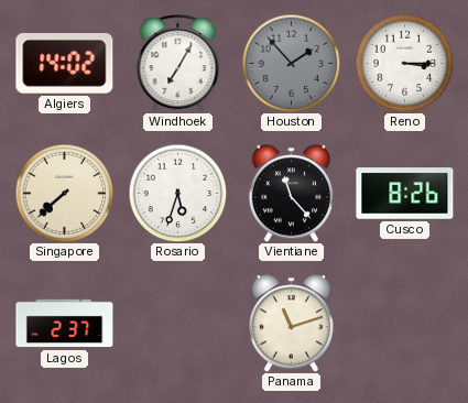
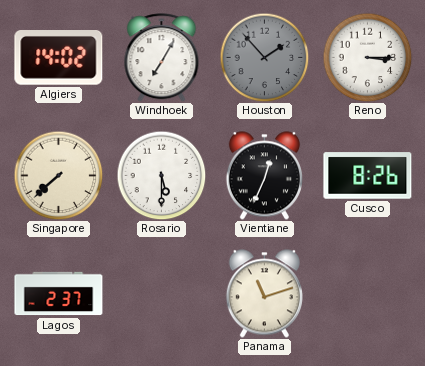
Rosario: 5:33 -> 5:30
Vientiane: 11:23 -> 12:34
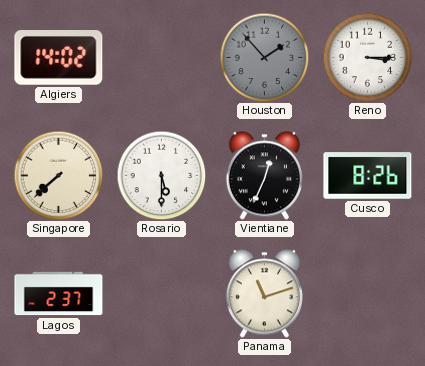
Windhoek: 7:05 -> none
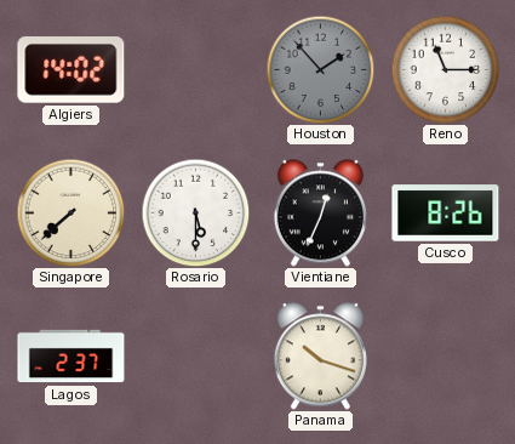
Reno: 3:15 -> 11:15
Panama: 11:12 -> 10:18
